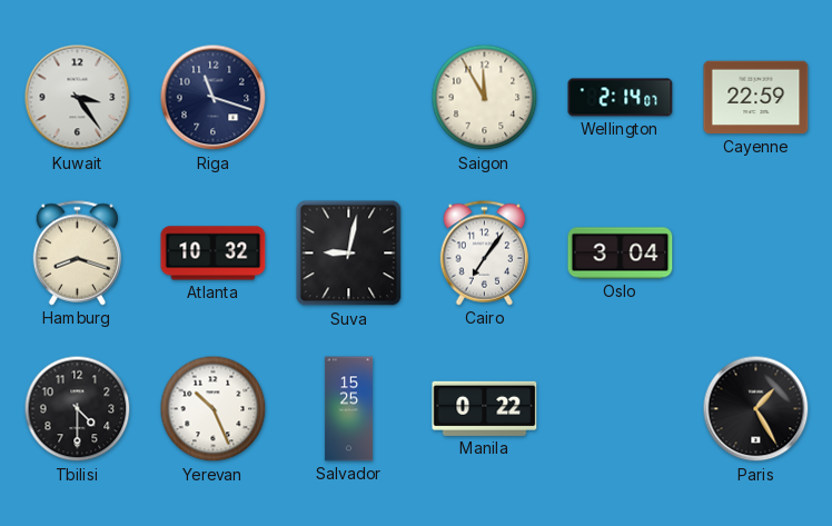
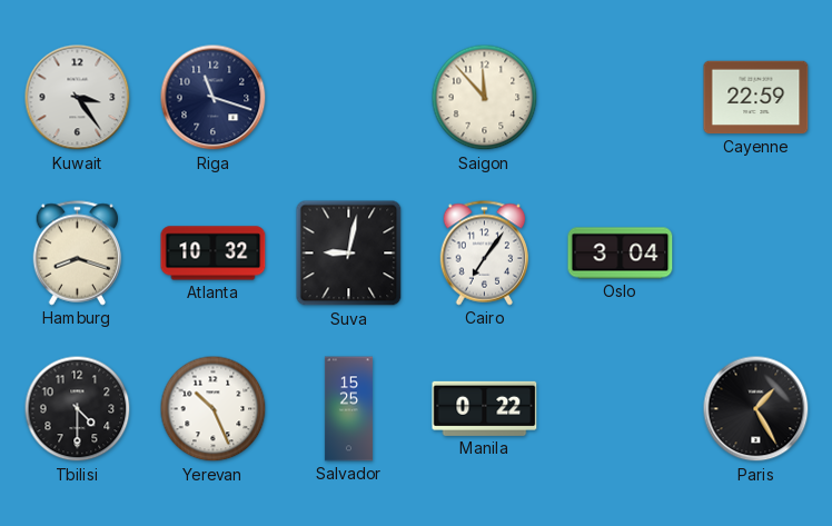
Saigon: 11:55 -> 11:53
Wellington: 2:14 -> none
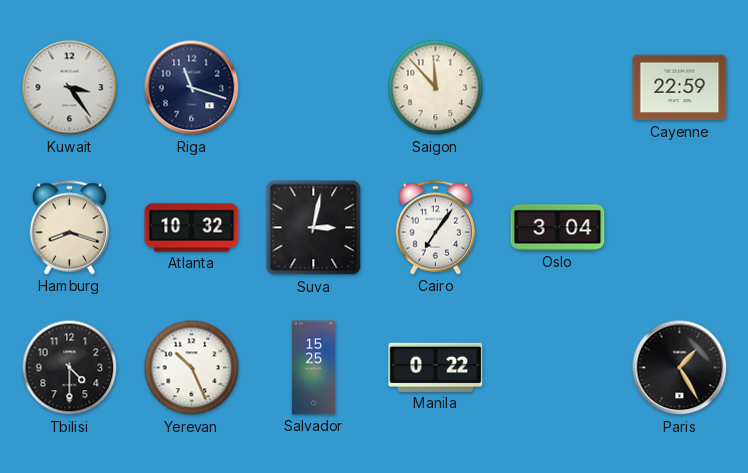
Suva: 9:02 -> 3:02
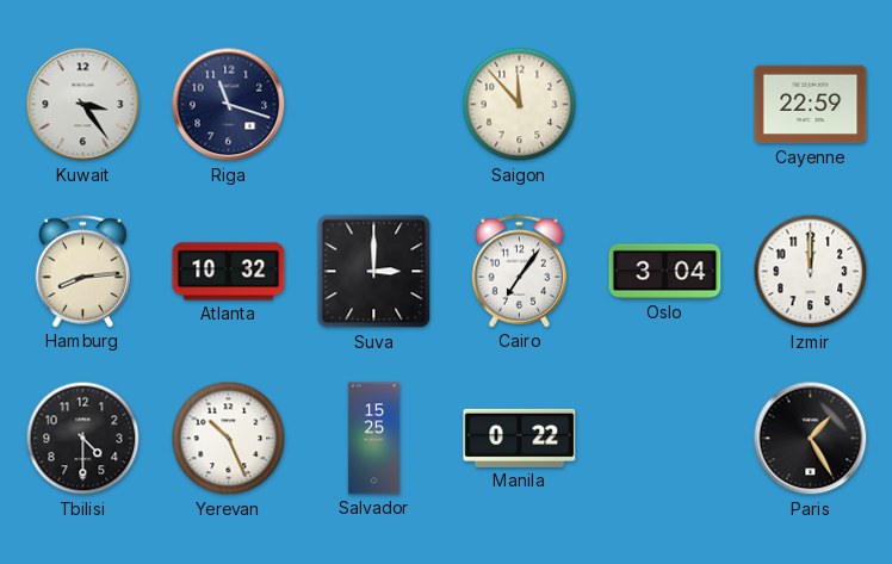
Hamburg: 8:18 -> 8:14
Suva: 3:02 -> 3:00
Izmir: none -> 12:00
